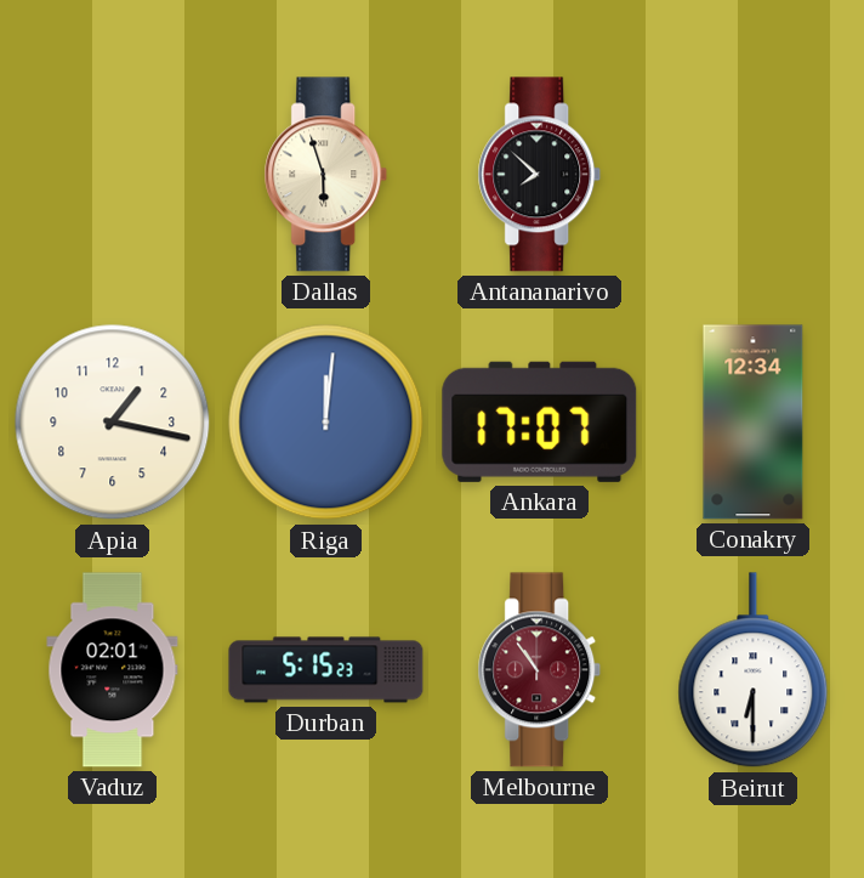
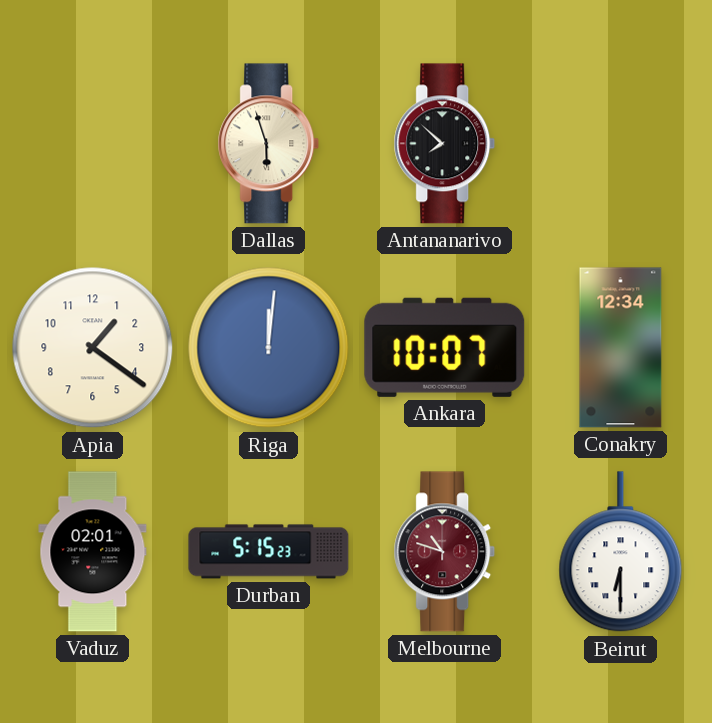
Apia: 1:17 -> 1:21
Ankara: 17:07 -> 10:07
Melbourne: 10:54 -> 10:48
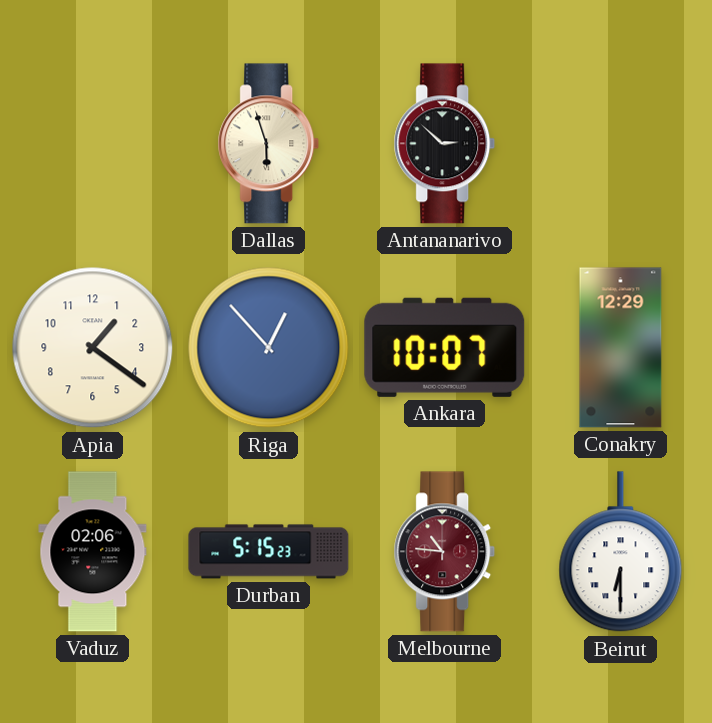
Antananarivo: 7:52 -> 2:52
Riga: 12:01 -> 12:53
Conakry: 12:34 -> 12:29
Vaduz: 02:01 -> 02:06
Melbourne: 10:48 -> 10:46
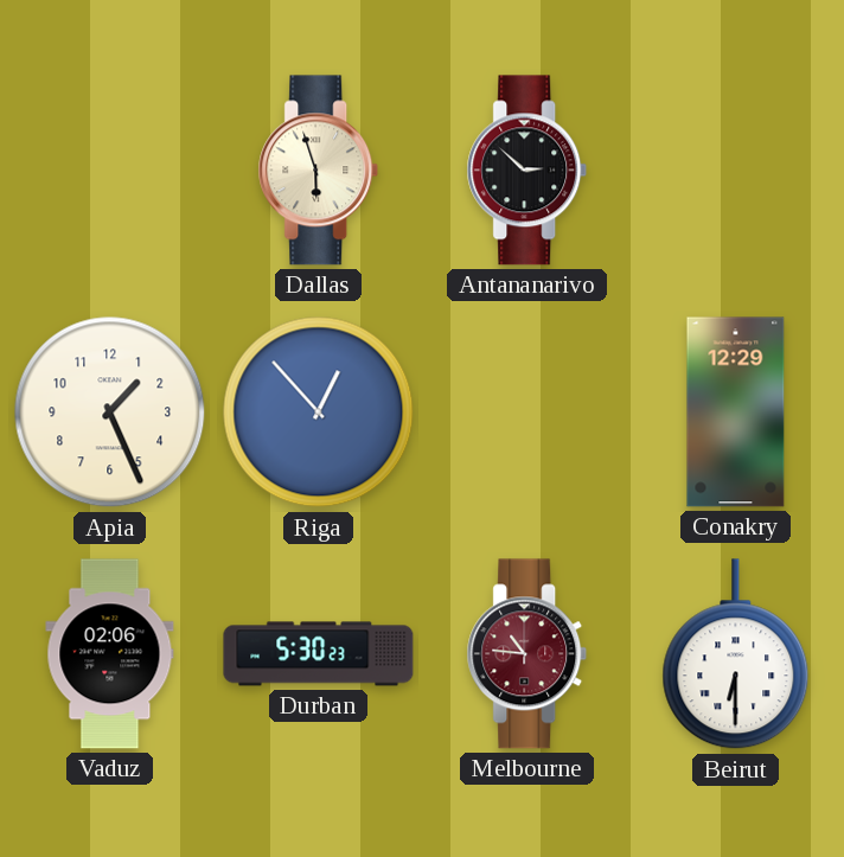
Apia: 1:21 -> 1:26
Ankara: 10:07 -> none
Durban: 5:15 -> 5:30
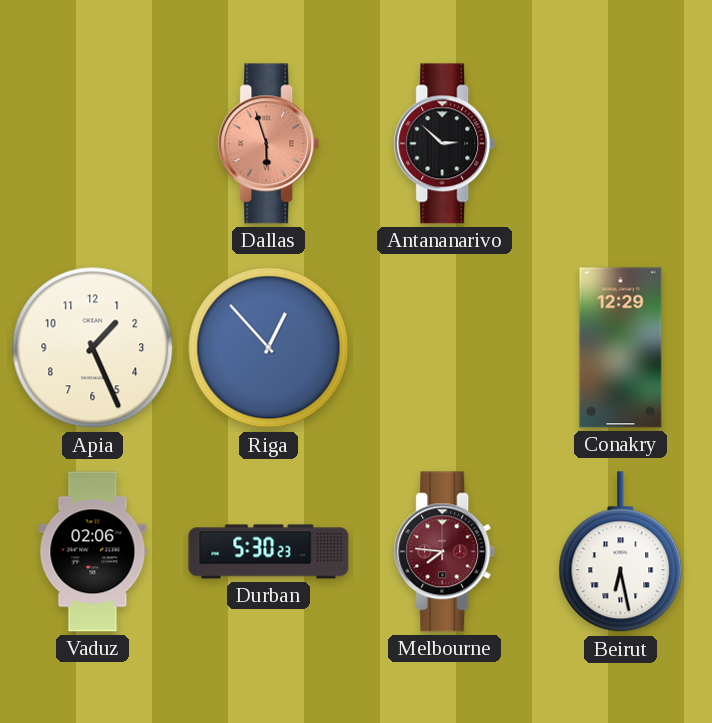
Dallas dial: cream -> salmon
Melbourne: 10:46 -> 7:46
Beirut: 6:30 -> 6:28
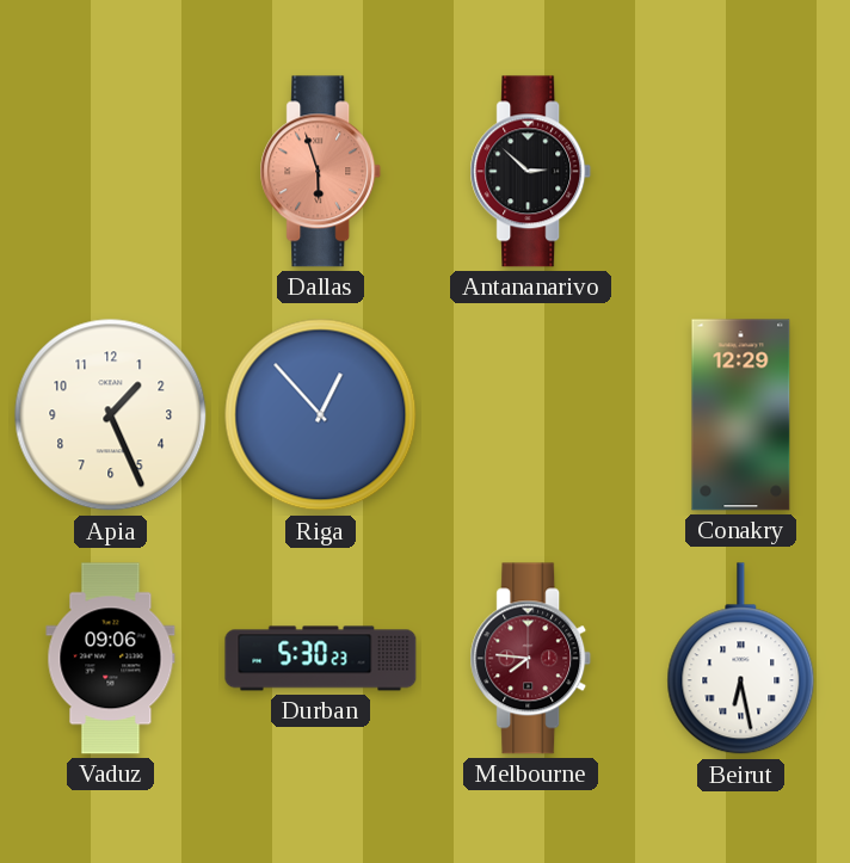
Vaduz: 02:06 -> 09:06
